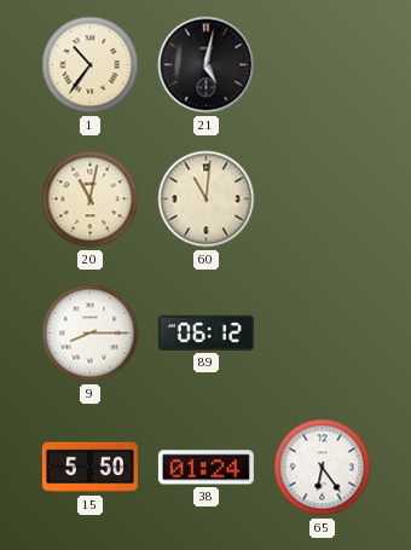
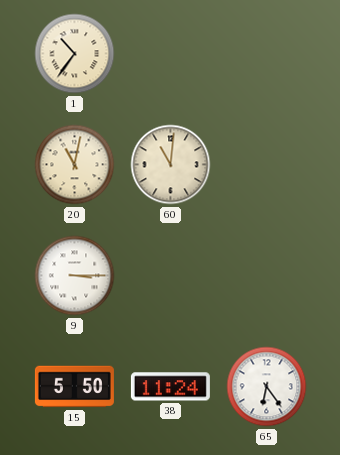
21: 5:02 -> none
9: 8:15 -> 3:15
89: 06:12 -> none
38: 01:24 -> 11:24
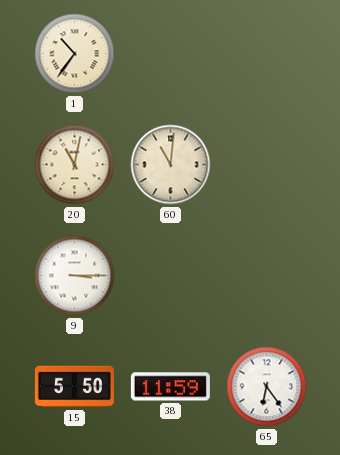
38: 11:24 -> 11:59
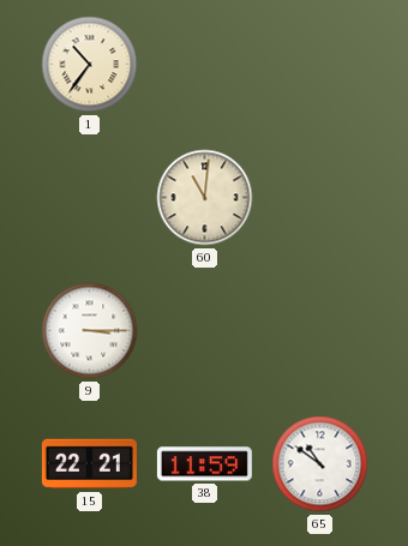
20: 11:02 -> none
15: 5:50 -> 22:21
65: 6:24 -> 10:51
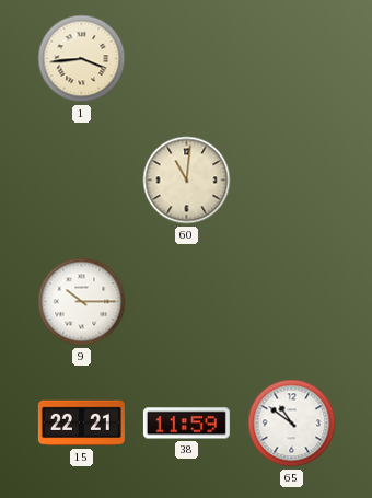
1: 10:36 -> 3:44
9: 3:15 -> 10:15
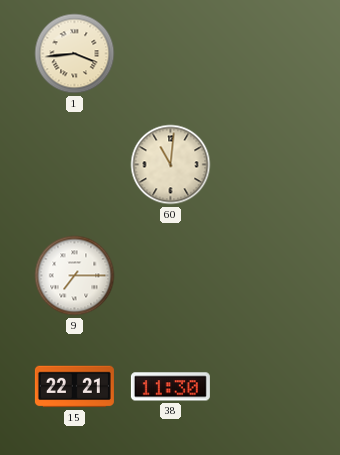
9: 10:15 -> 7:15
38: 11:59 -> 11:30
65: 10:51 -> none
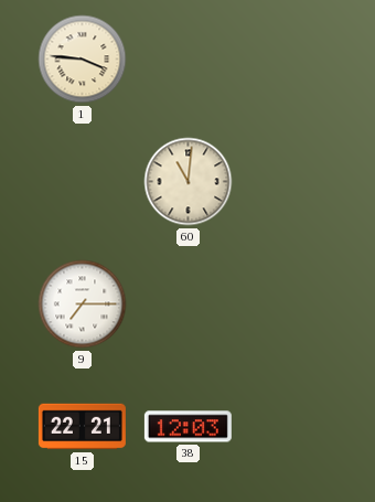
1: 3:44 -> 3:46
38: 11:30 -> 12:03
